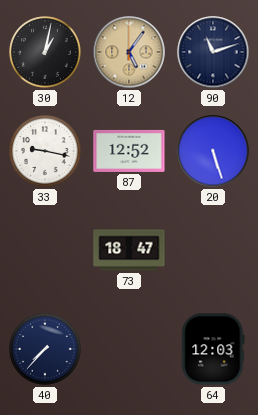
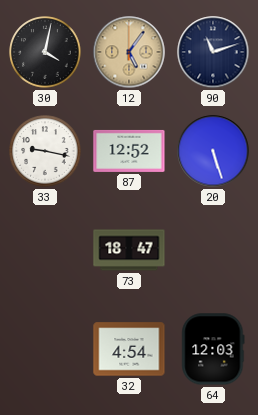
30: 1:02 -> 4:02
40: 7:37 -> none
32: none -> 4:54
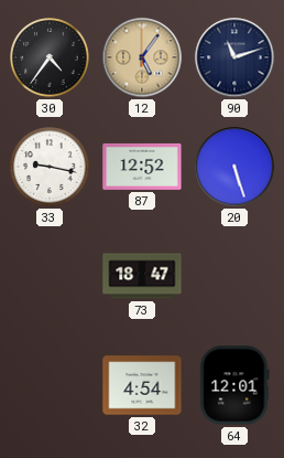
30: 4:02 -> 4:36
64: 12:03 -> 12:01
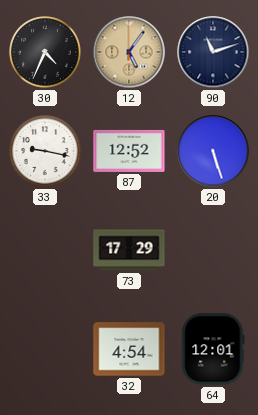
30: 4:36 -> 4:34
73: 18:47 -> 17:29
